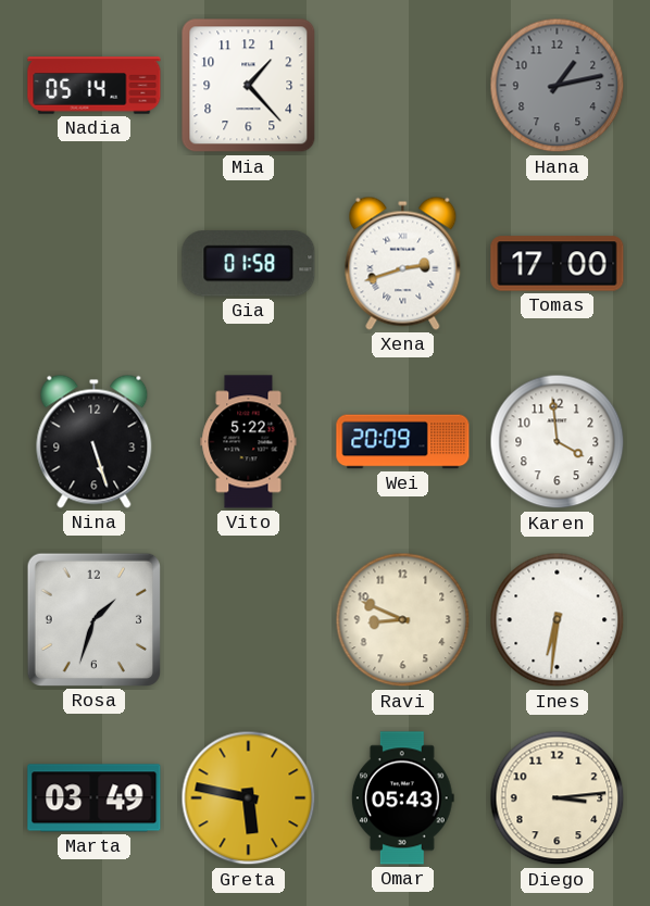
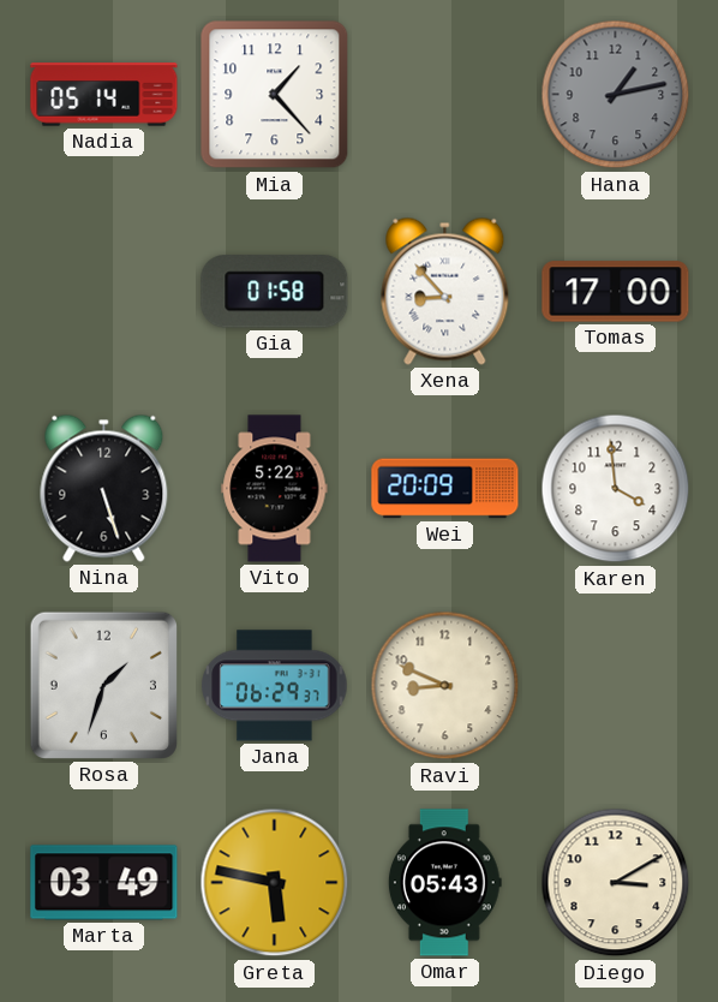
Xena: 2:42 -> 8:53
Jana: none -> 06:29
Ines: 6:31 -> none
Diego: 3:14 -> 3:10
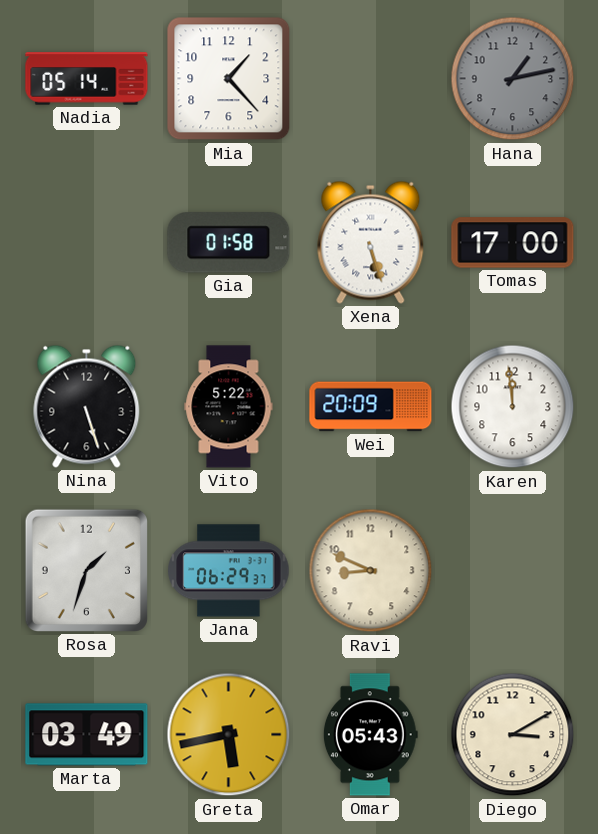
Xena: 8:53 -> 5:27
Karen: 3:59 -> 11:59
Greta: 5:47 -> 5:43
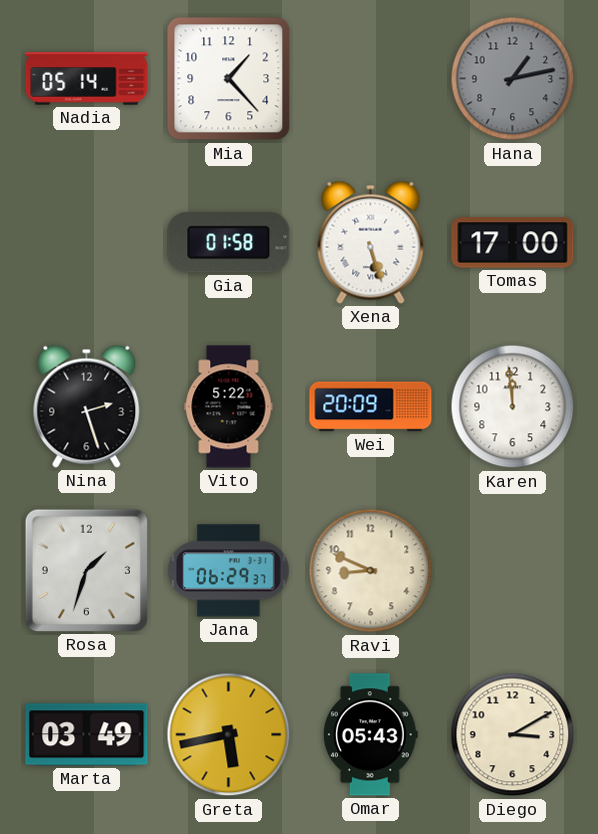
Nina: 5:27 -> 2:27
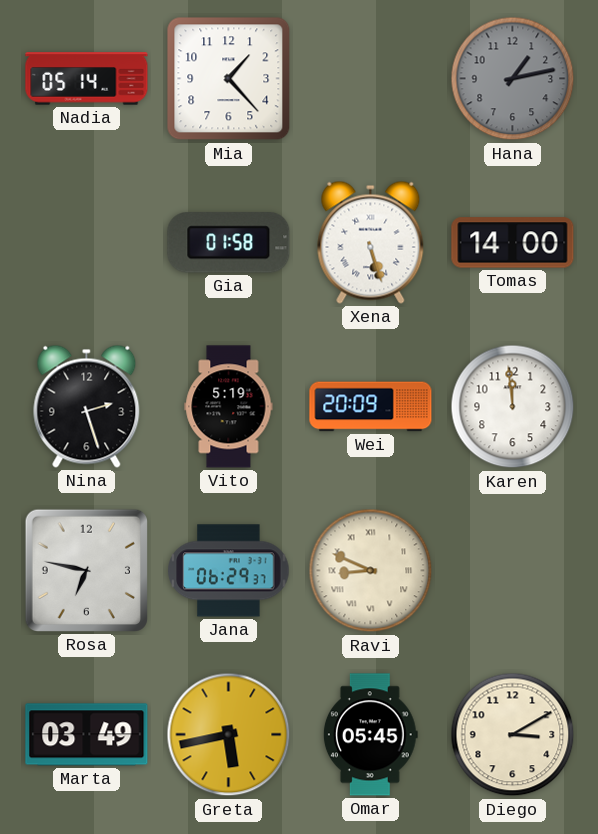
Tomas: 17:00 -> 14:00
Vito: 5:22 -> 5:19
Rosa: 1:33 -> 6:47
Ravi numerals: Arabic -> Roman
Omar: 05:43 -> 05:45
